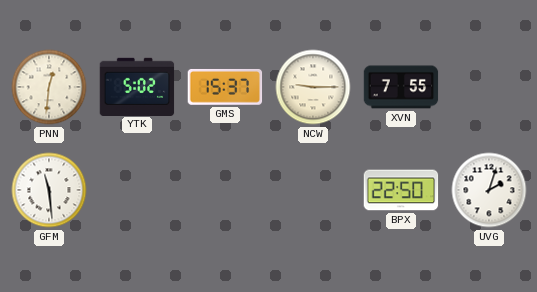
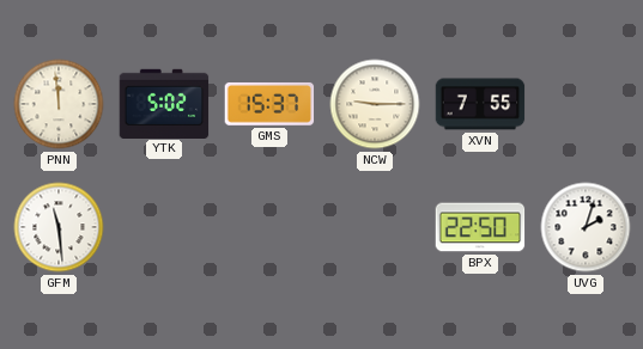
PNN: 12:31 -> 11:59
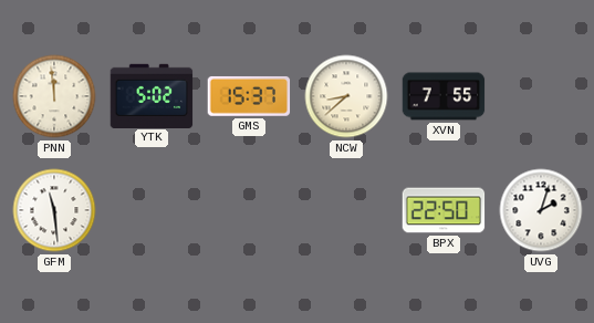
NCW: 9:15 -> 8:38
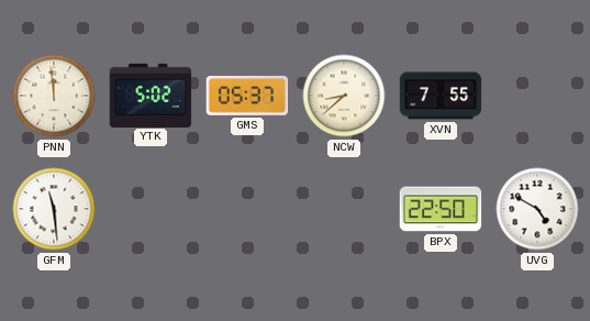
GMS: 15:37 -> 05:37
UVG: 2:03 -> 4:50
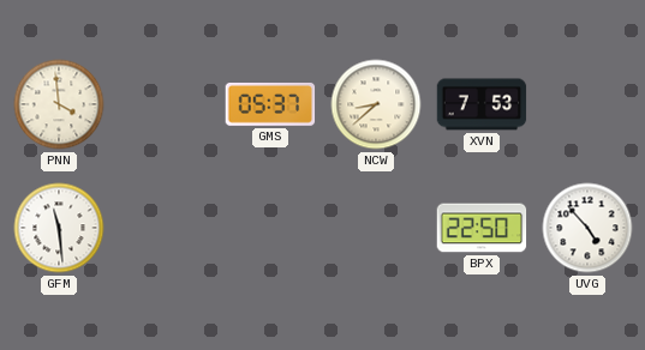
PNN: 11:59 -> 3:59
YTK: 5:02 -> none
XVN: 7:55 -> 7:53
UVG: 4:50 -> 4:53
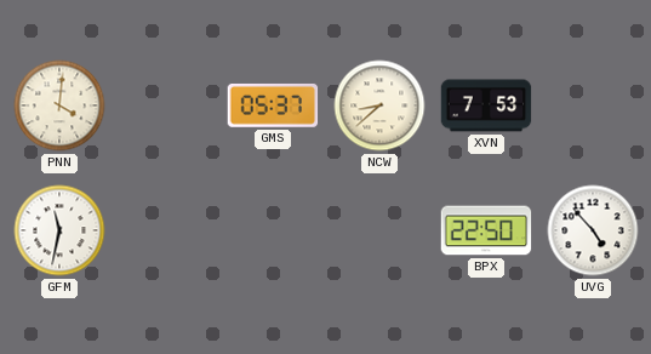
PNN: 3:59 -> 4:01
GFM: 11:29 -> 11:32
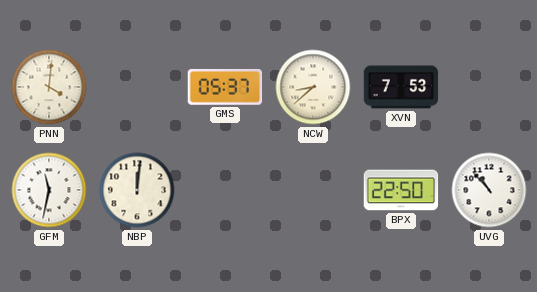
NBP: none -> 12:01
UVG: 4:53 -> 10:53
